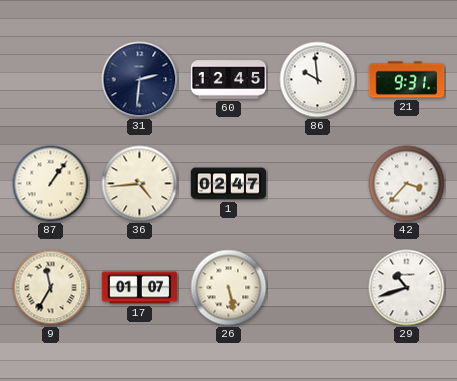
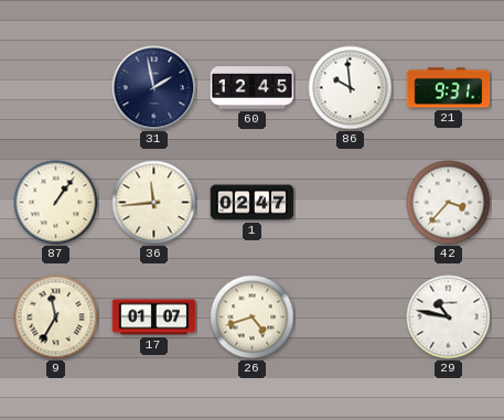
31: 2:31 -> 1:58
36: 4:44 -> 11:44
26: 5:28 -> 4:42
29: 10:42 -> 10:47
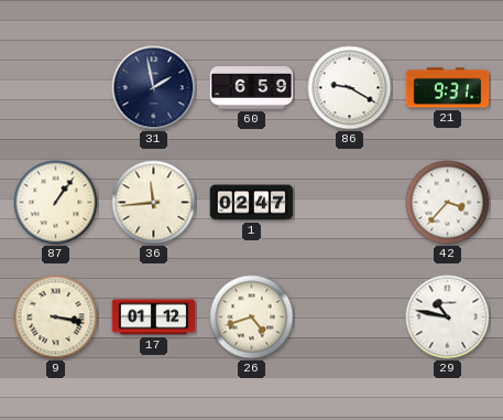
60: 12:45 -> 6:59
86: 9:59 -> 9:20
9: 11:35 -> 3:17
17: 01:07 -> 01:12
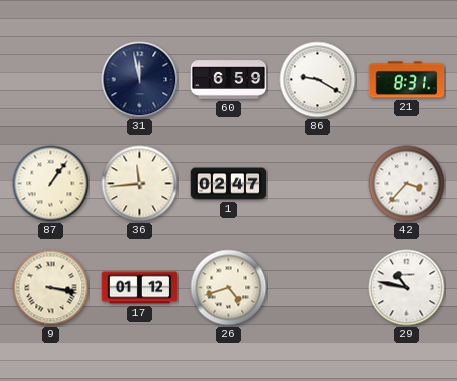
31: 1:58 -> 11:58
21: 9:31 -> 8:31
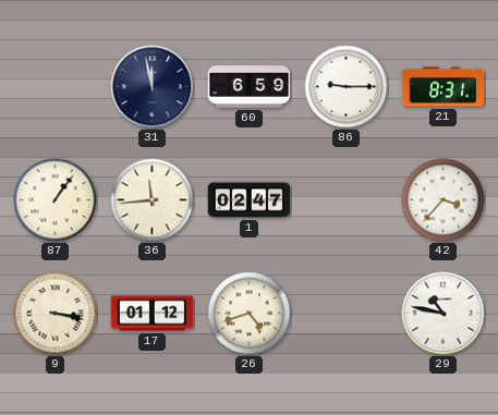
86: 9:20 -> 9:15
